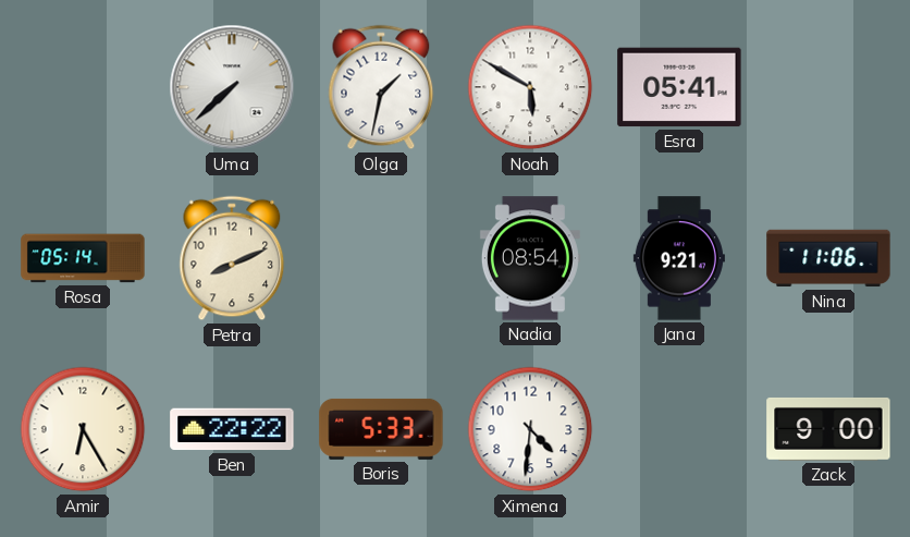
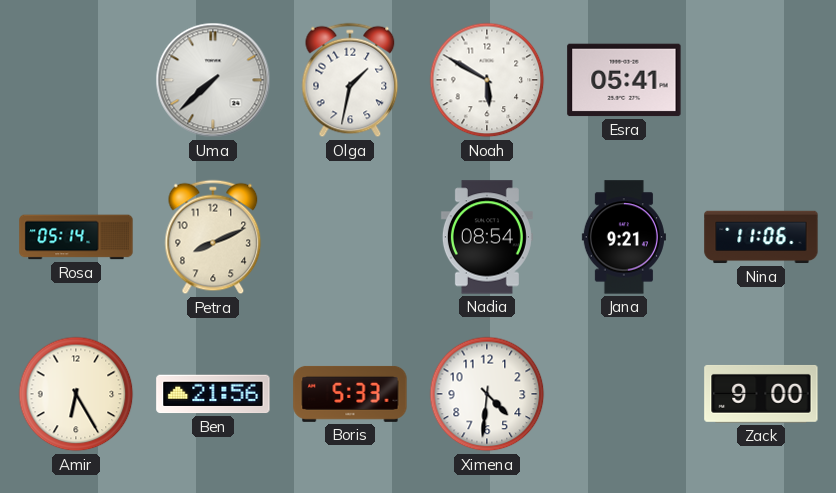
Ben: 22:22 -> 21:56
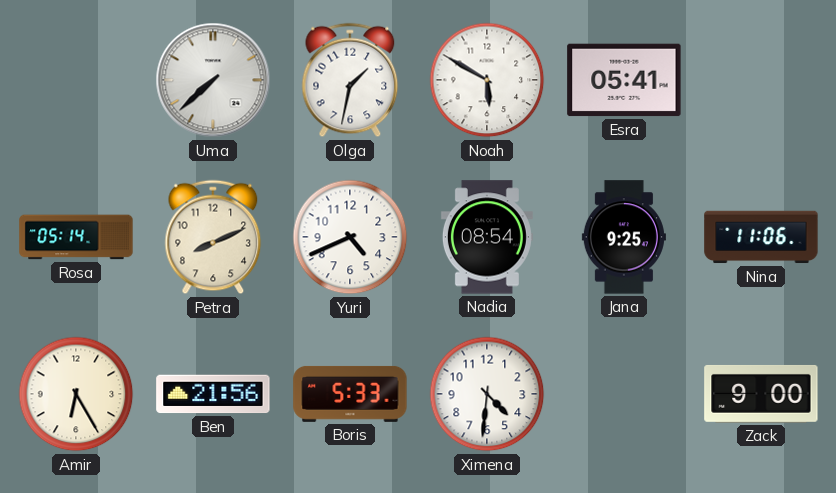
Yuri: none -> 4:41
Jana: 9:21 -> 9:25
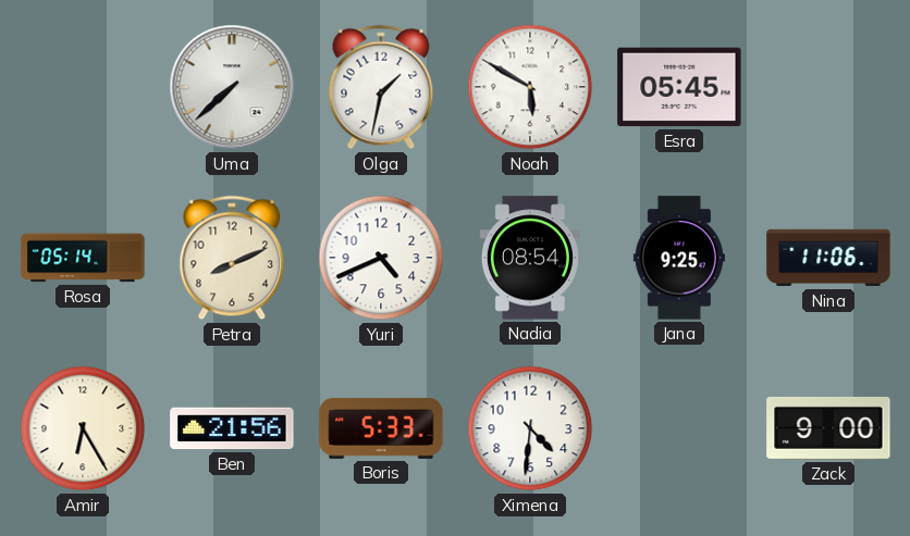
Esra: 05:41 -> 05:45
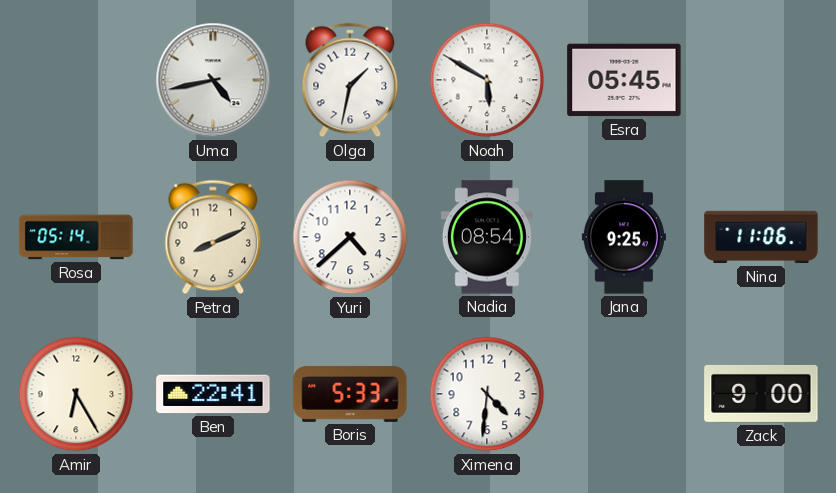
Uma: 7:38 -> 4:43
Yuri: 4:41 -> 4:38
Ben: 21:56 -> 22:41
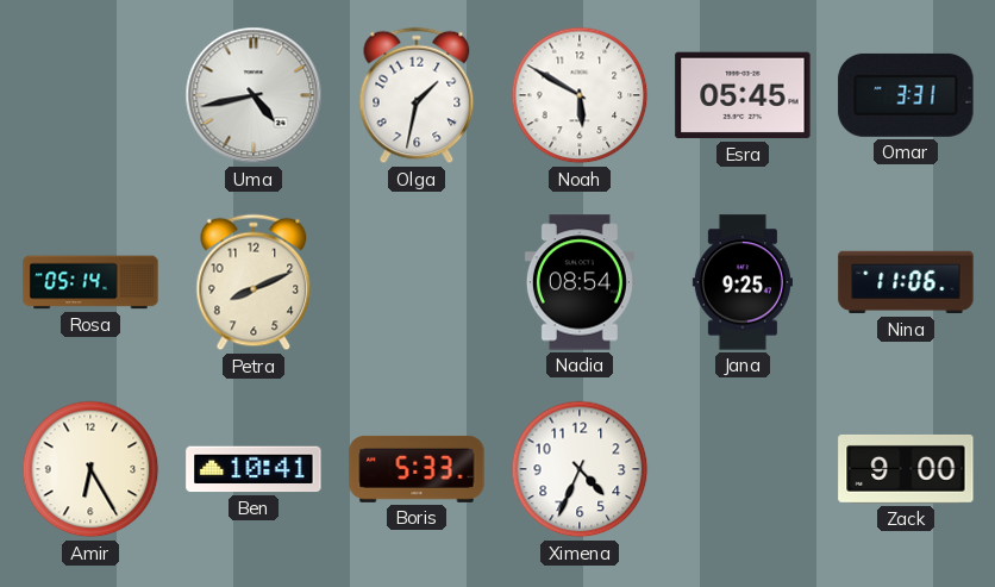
Omar: none -> 3:31
Yuri: 4:38 -> none
Ben: 22:41 -> 10:41
Ximena: 4:31 -> 4:34
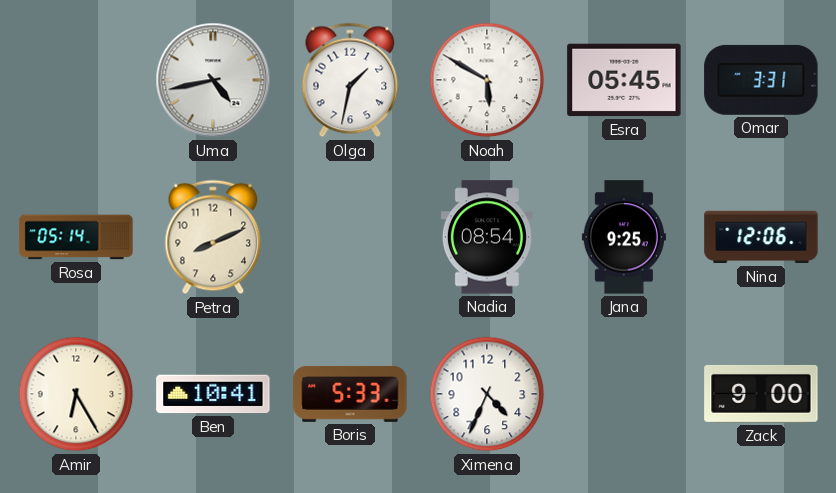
Nina: 11:06 -> 12:06
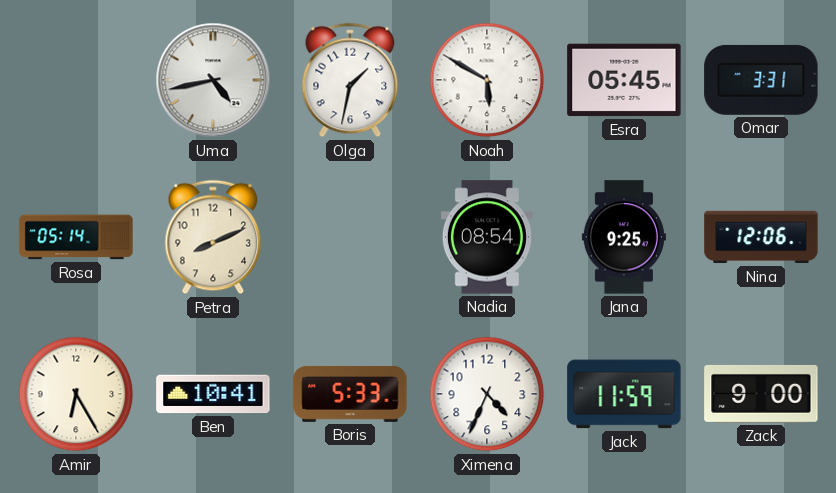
Jack: none -> 11:59
